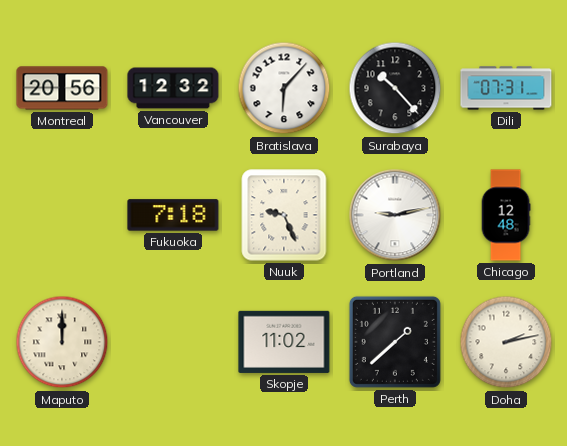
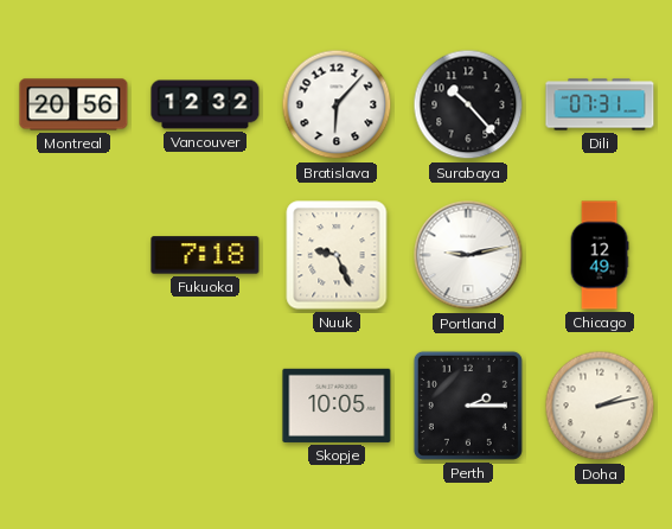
Chicago: 12:48 -> 12:49
Maputo: 12:00 -> none
Skopje: 11:02 -> 10:05
Perth: 1:38 -> 2:15
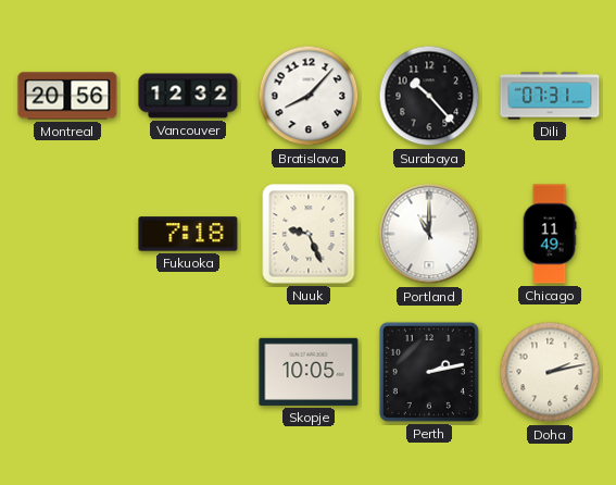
Bratislava: 6:07 -> 8:07
Portland: 9:13 -> 11:00
Chicago: 12:49 -> 11:49
Perth: 2:15 -> 2:13
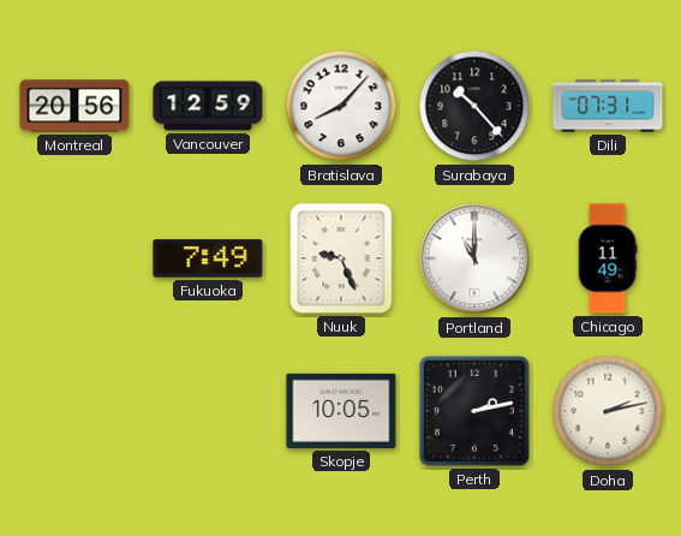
Vancouver: 12:32 -> 12:59
Fukuoka: 7:18 -> 7:49
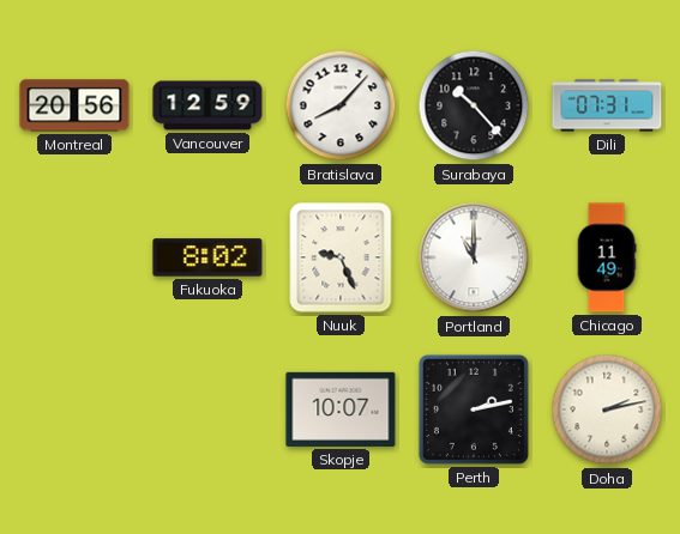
Fukuoka: 7:49 -> 8:02
Skopje: 10:05 -> 10:07
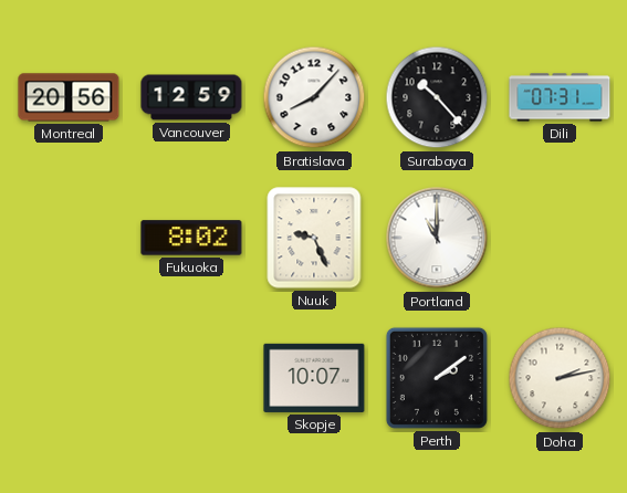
Chicago: 11:49 -> none
Perth: 2:13 -> 2:09
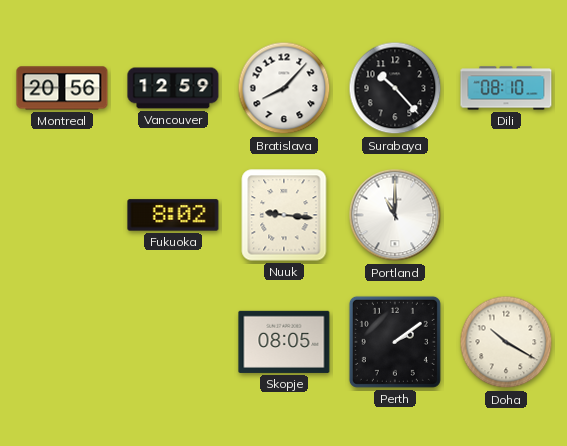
Dili: 07:31 -> 08:10
Nuuk: 9:26 -> 9:16
Skopje: 10:07 -> 08:05
Doha: 2:13 -> 10:20
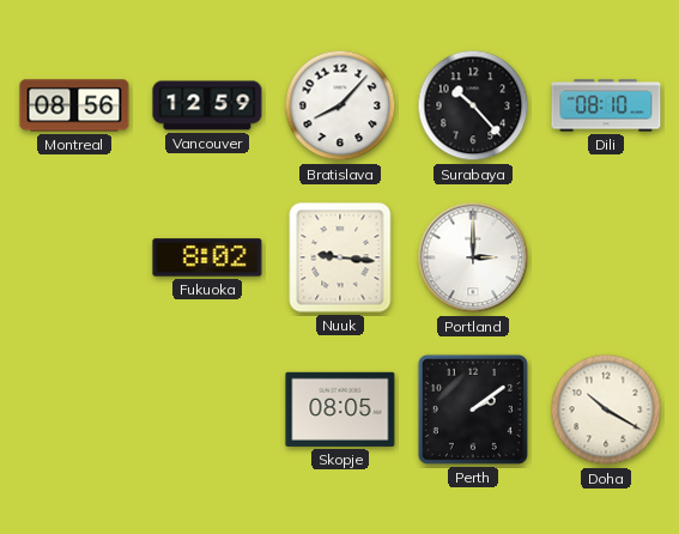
Montreal: 20:56 -> 08:56
Portland: 11:00 -> 3:00
